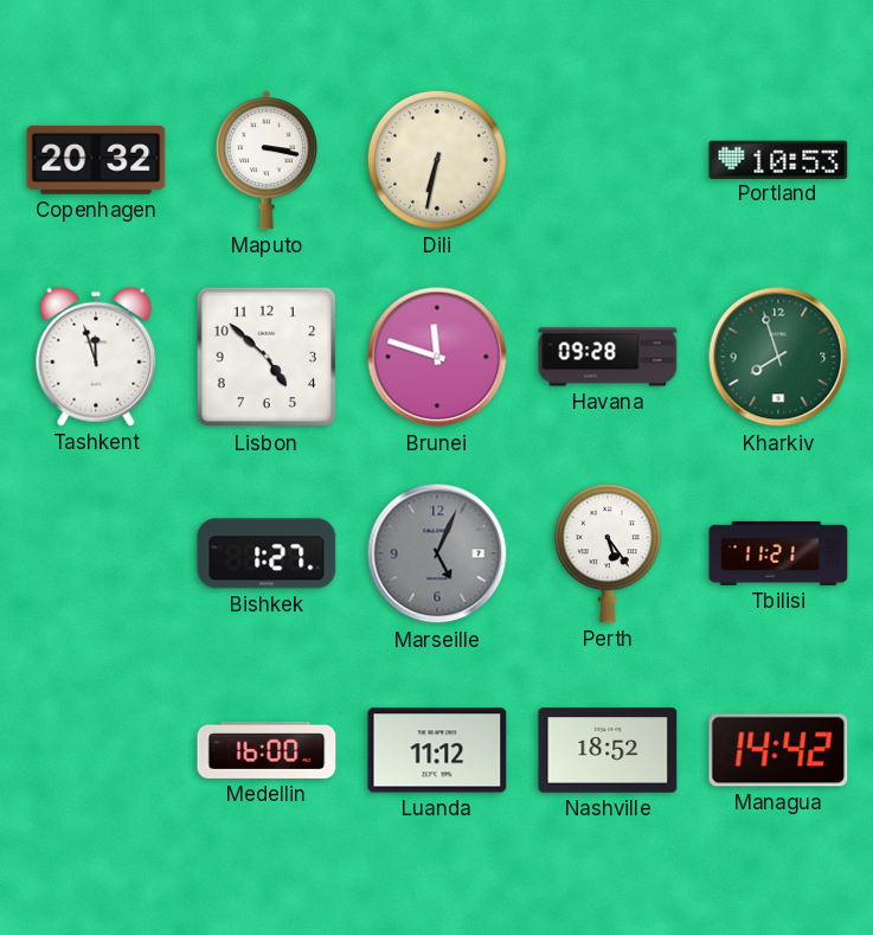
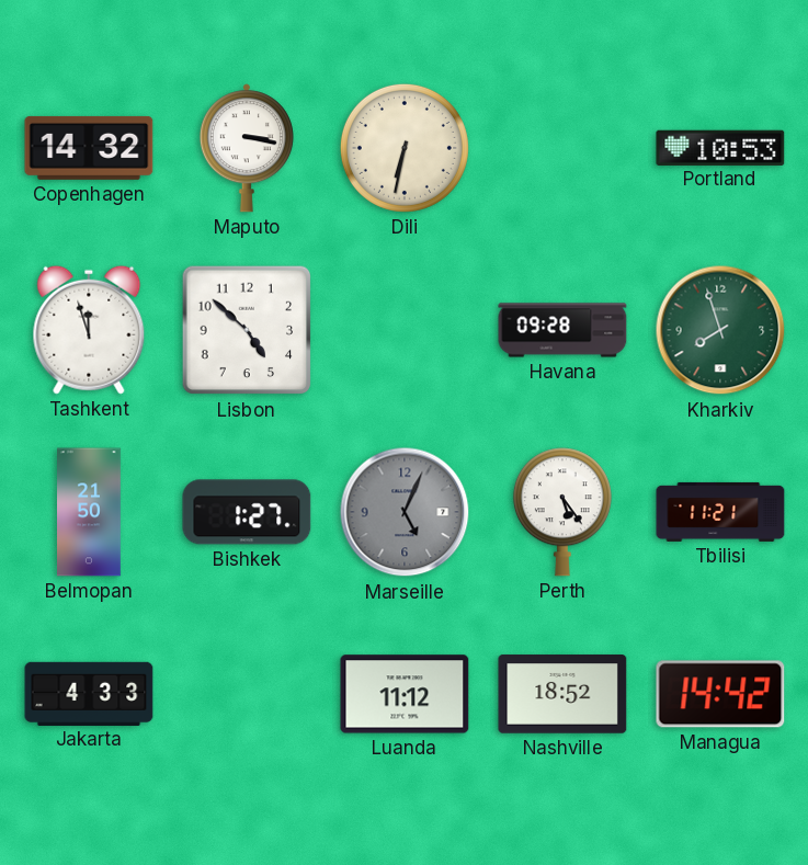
Copenhagen: 20:32 -> 14:32
Brunei: 11:48 -> none
Belmopan: none -> 21:50
Jakarta: none -> 4:33
Medellin: 16:00 -> none
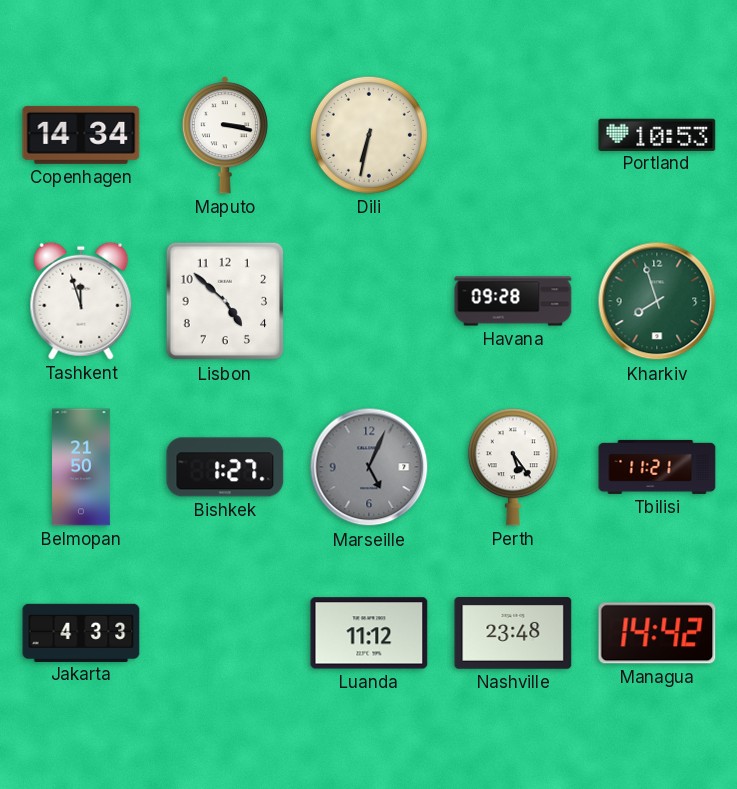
Copenhagen: 14:32 -> 14:34
Nashville: 18:52 -> 23:48
